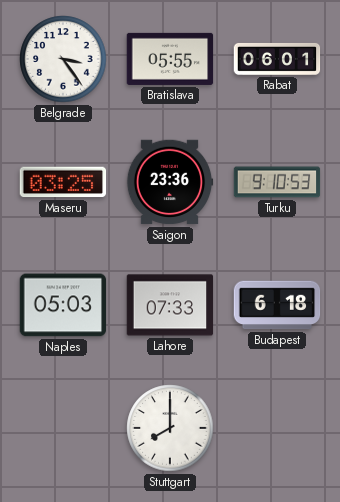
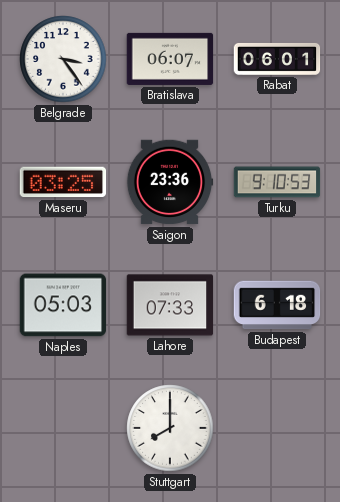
Bratislava: 05:55 -> 06:07
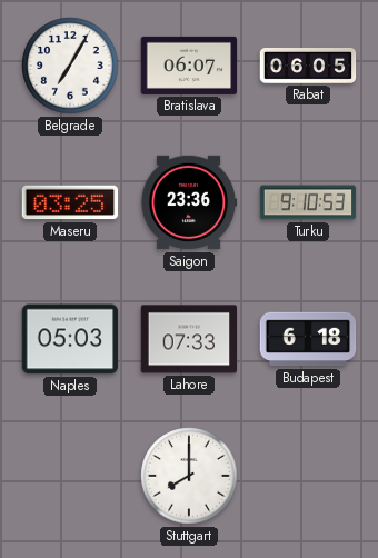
Belgrade: 3:24 -> 7:05
Rabat: 06:01 -> 06:05
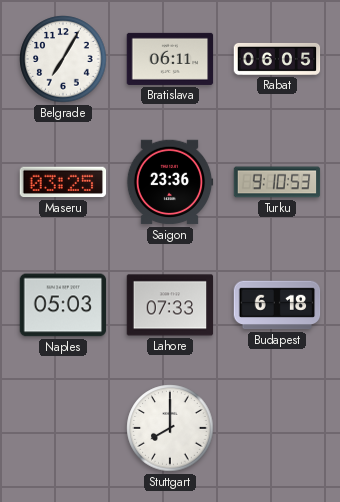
Bratislava: 06:07 -> 06:11
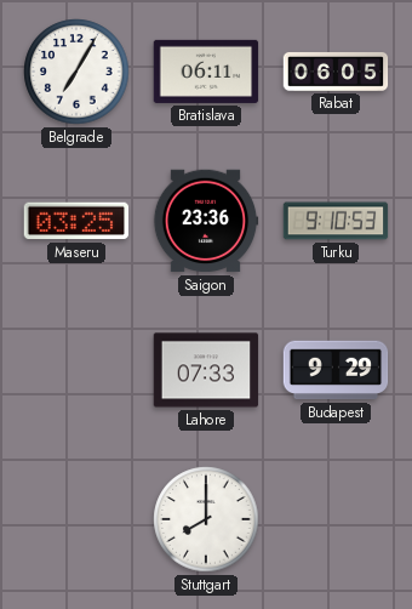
Naples: 05:03 -> none
Budapest: 6:18 -> 9:29
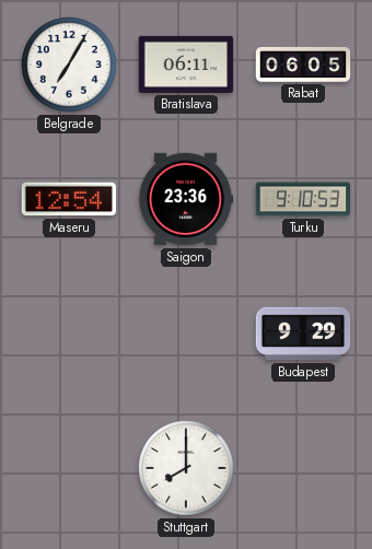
Maseru: 03:25 -> 12:54
Lahore: 07:33 -> none
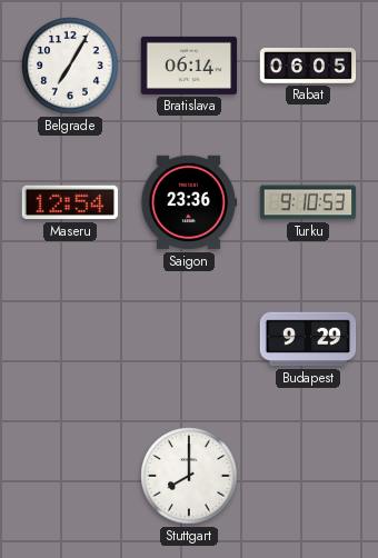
Bratislava: 06:11 -> 06:14
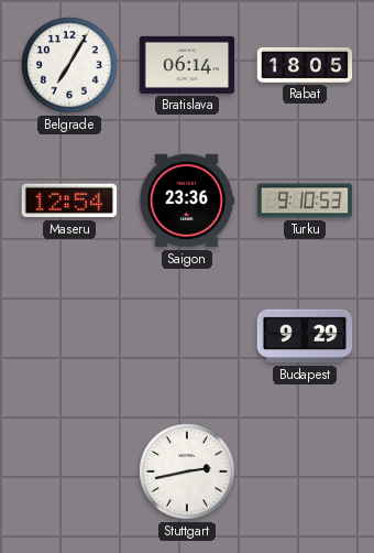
Rabat: 06:05 -> 18:05
Stuttgart: 8:00 -> 2:43
